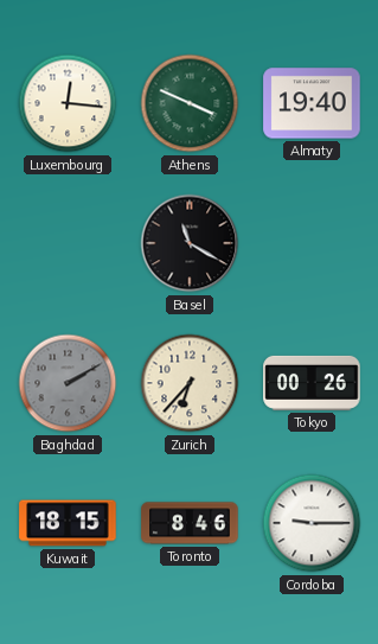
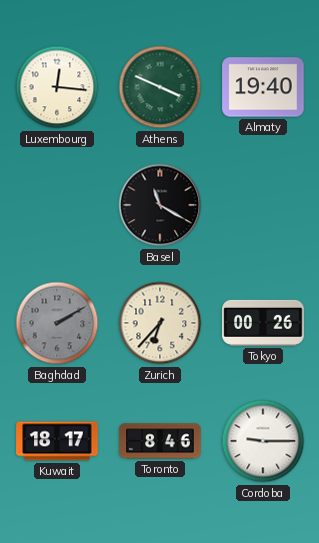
Kuwait: 18:15 -> 18:17
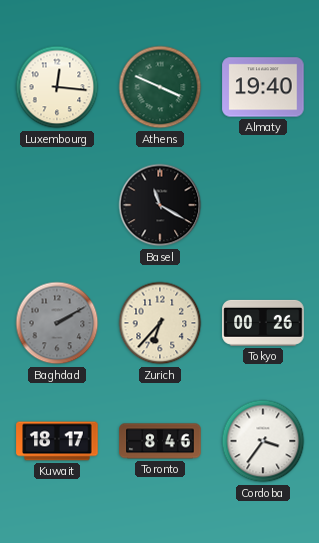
Cordoba: 9:15 -> 3:36
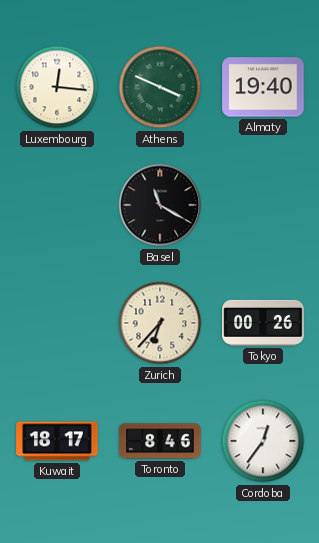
Baghdad: 2:10 -> none
Cordoba: 3:36 -> 12:36
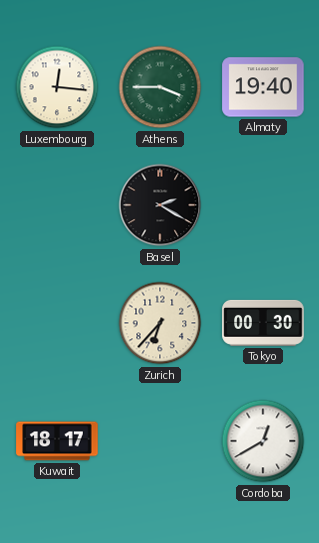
Athens: 3:49 -> 3:45
Basel: 11:20 -> 2:20
Tokyo: 00:26 -> 00:30
Toronto: 8:46 -> none
Cordoba: 12:36 -> 12:40
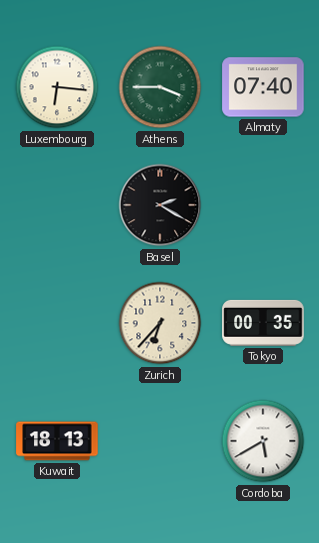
Luxembourg: 12:16 -> 6:16
Almaty: 19:40 -> 07:40
Tokyo: 00:30 -> 00:35
Kuwait: 18:17 -> 18:13
Cordoba: 12:40 -> 5:40
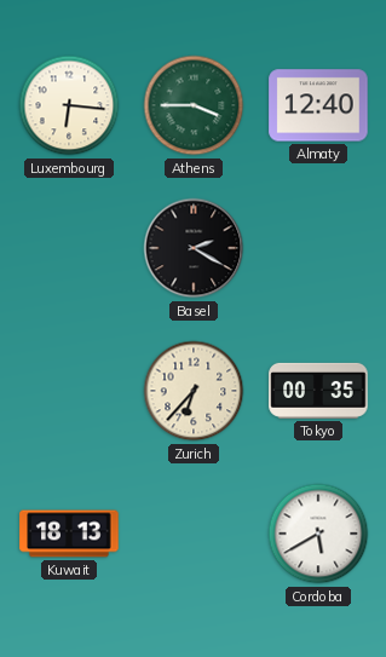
Almaty: 07:40 -> 12:40
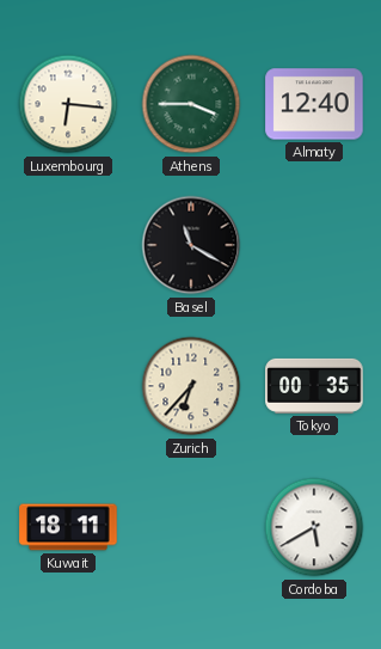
Basel: 2:20 -> 11:20
Kuwait: 18:13 -> 18:11
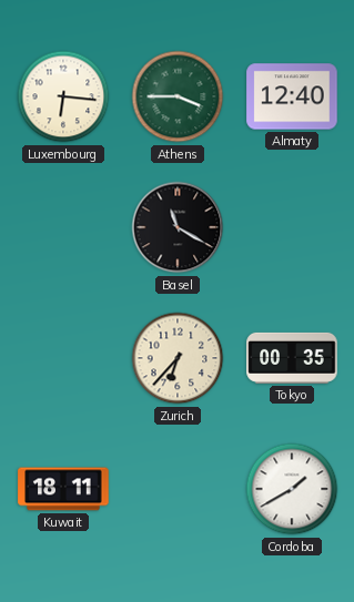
Cordoba: 5:40 -> 1:40
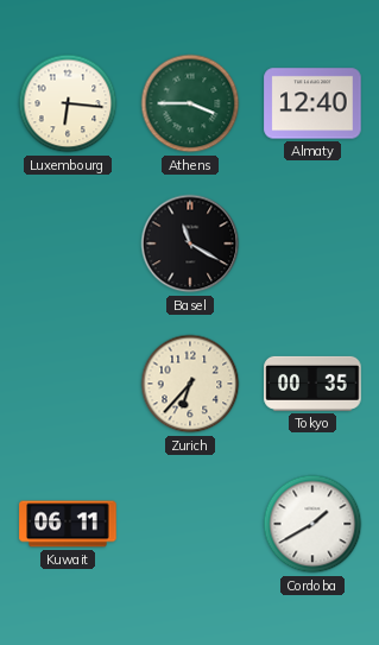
Kuwait: 18:11 -> 06:11
